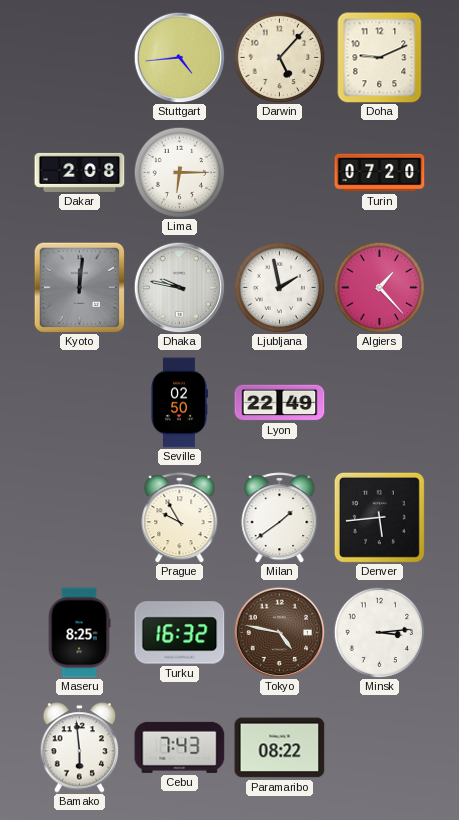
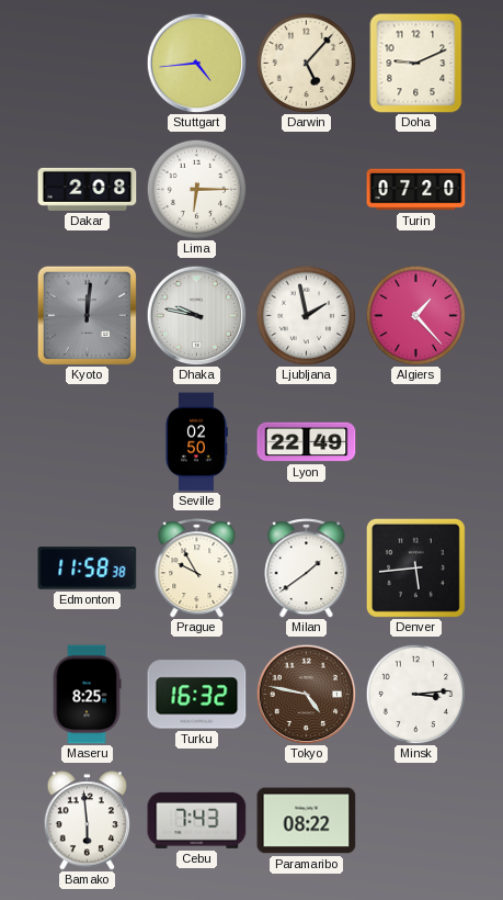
Edmonton: none -> 11:58
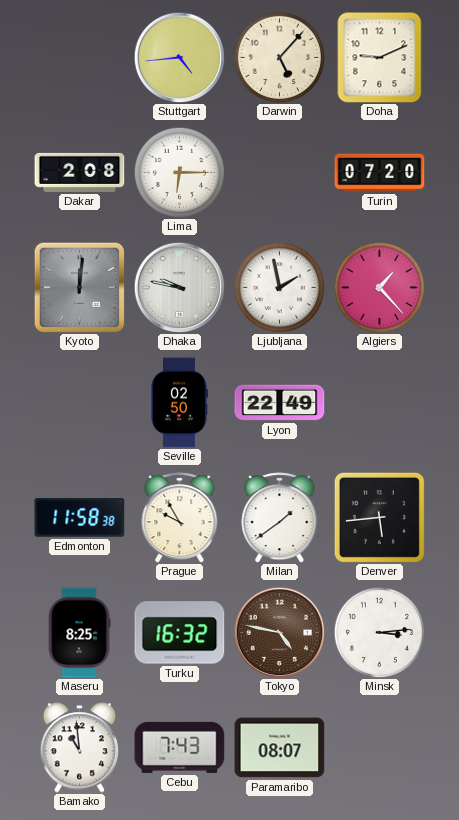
Bamako: 5:59 -> 10:59
Paramaribo: 08:22 -> 08:07
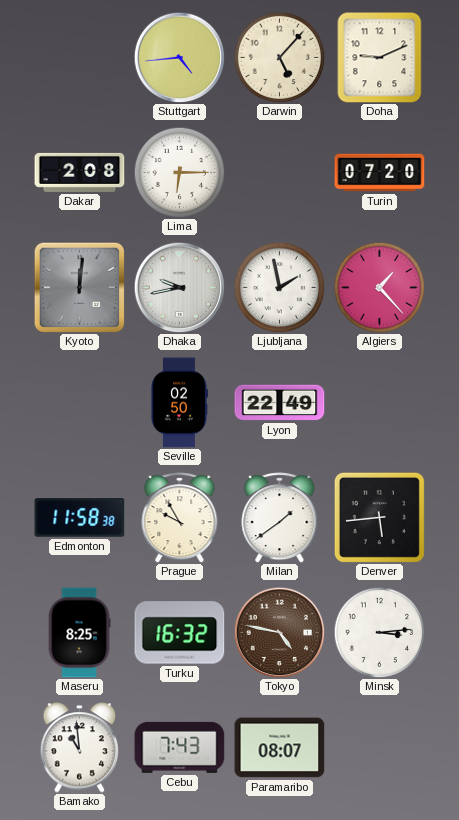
Dhaka: 9:47 -> 9:43
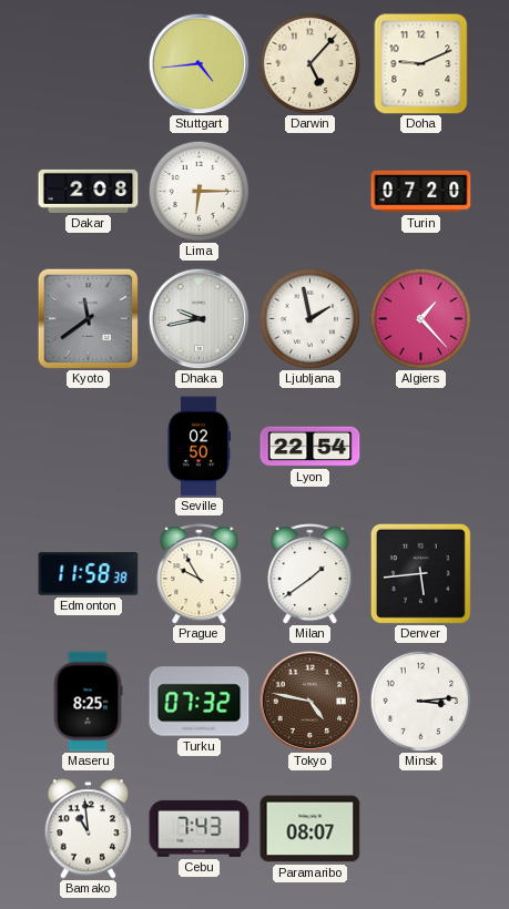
Kyoto: 12:01 -> 11:39
Lyon: 22:49 -> 22:54
Turku: 16:32 -> 07:32
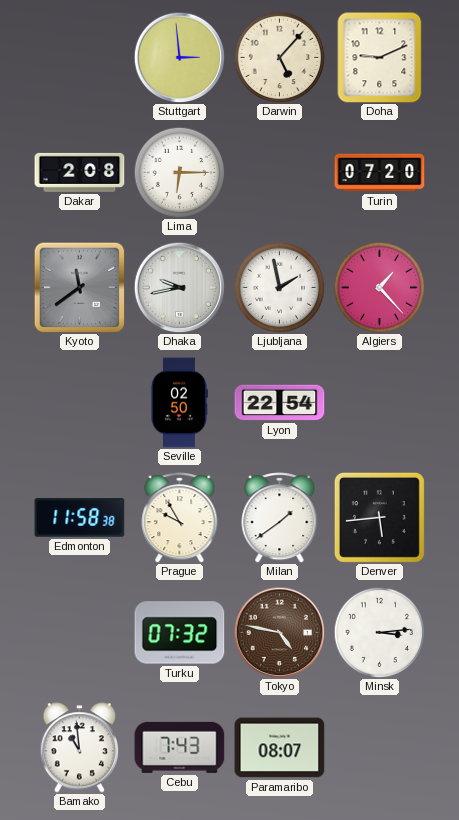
Stuttgart: 4:44 -> 2:59
Maseru: 8:25 -> none
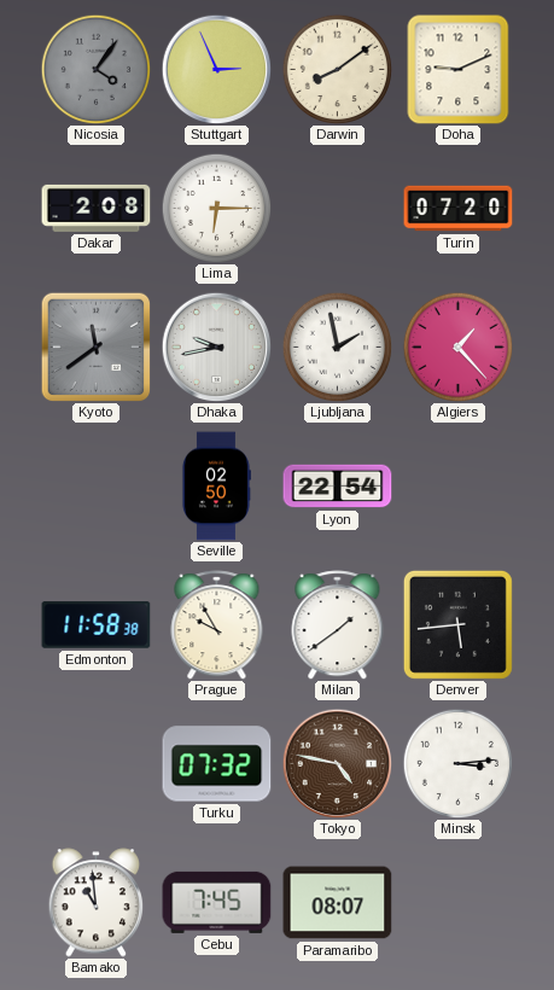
Nicosia: none -> 4:06
Stuttgart: 2:59 -> 2:56
Darwin: 5:07 -> 8:09
Cebu: 7:43 -> 7:45
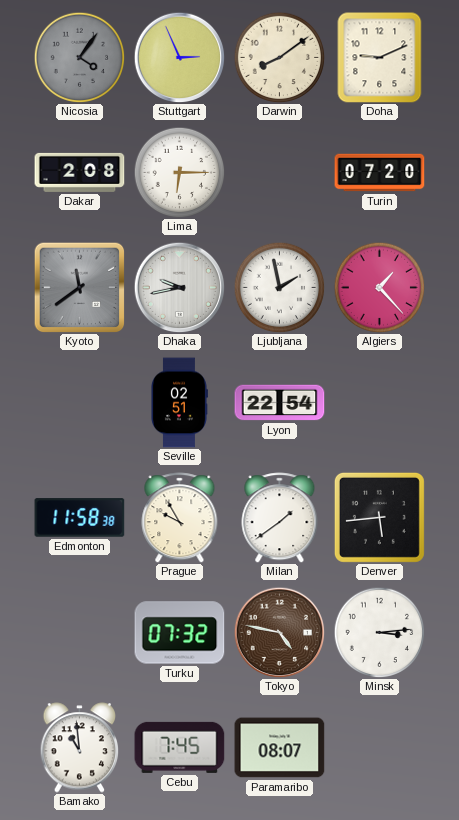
Seville: 02:50 -> 02:51
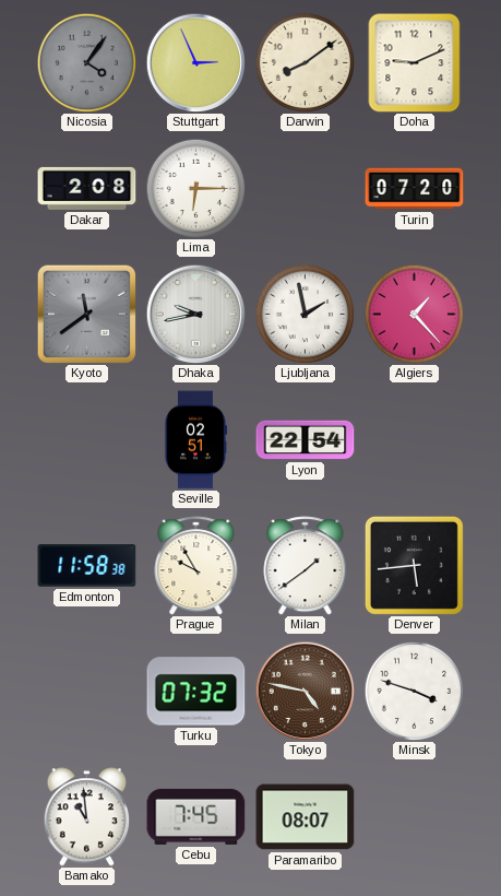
Minsk: 3:14 -> 3:48
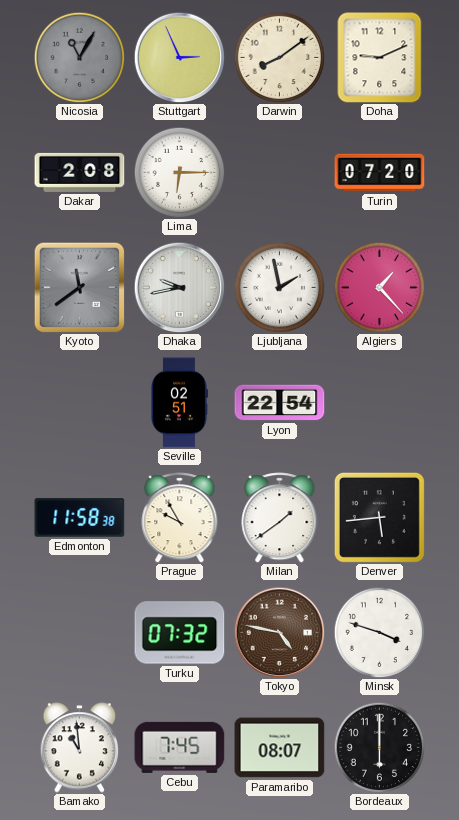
Nicosia: 4:06 -> 11:05
Bordeaux: none -> 6:00
